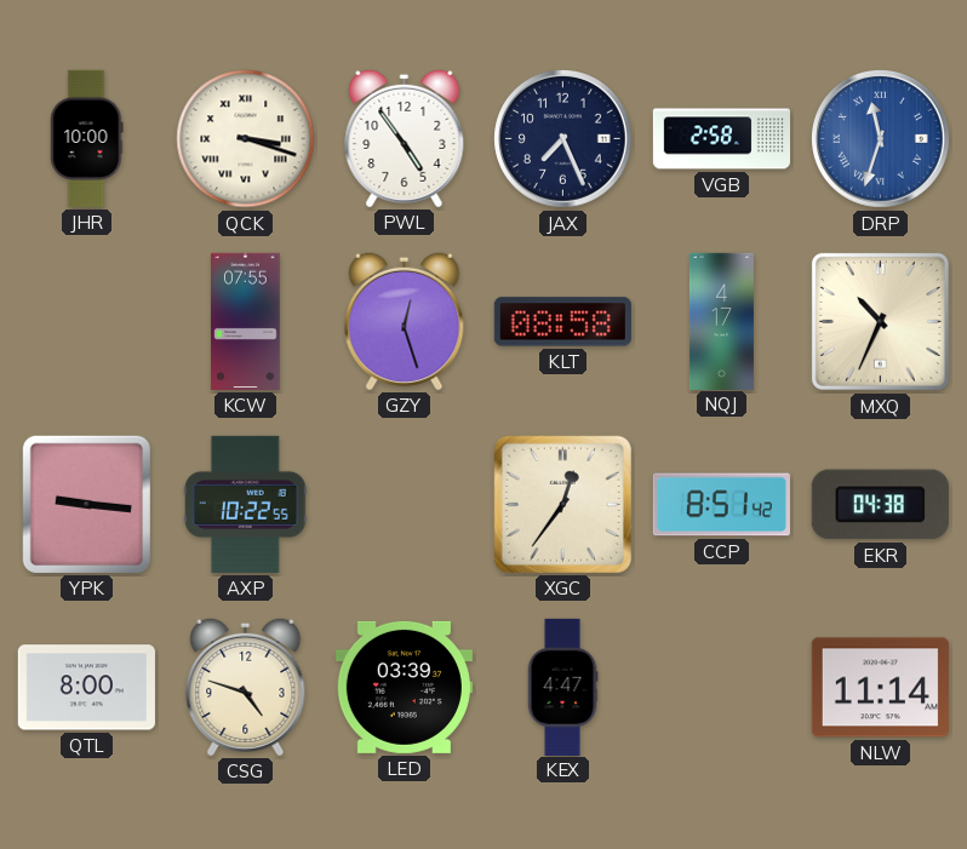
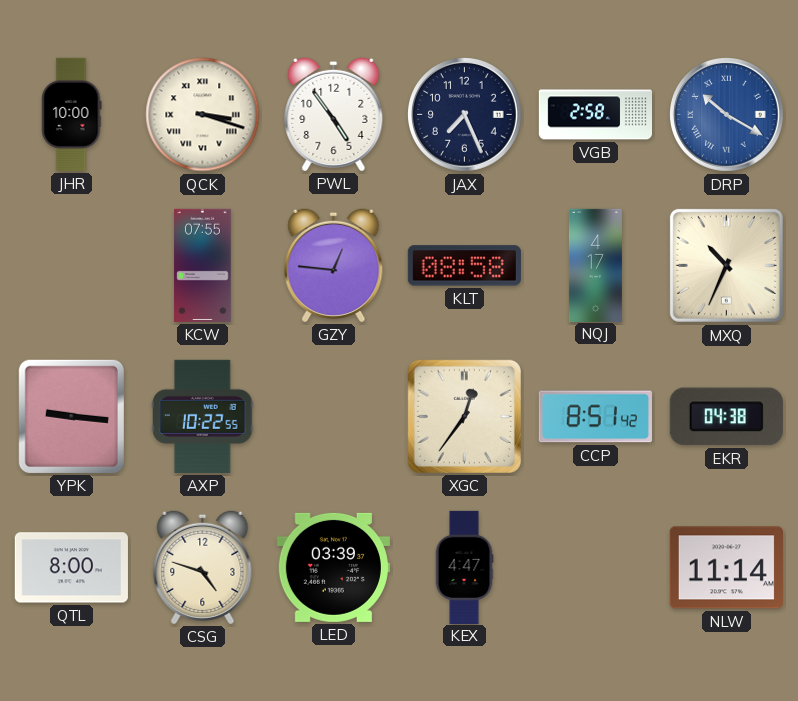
DRP: 11:33 -> 10:20
GZY: 12:27 -> 12:46
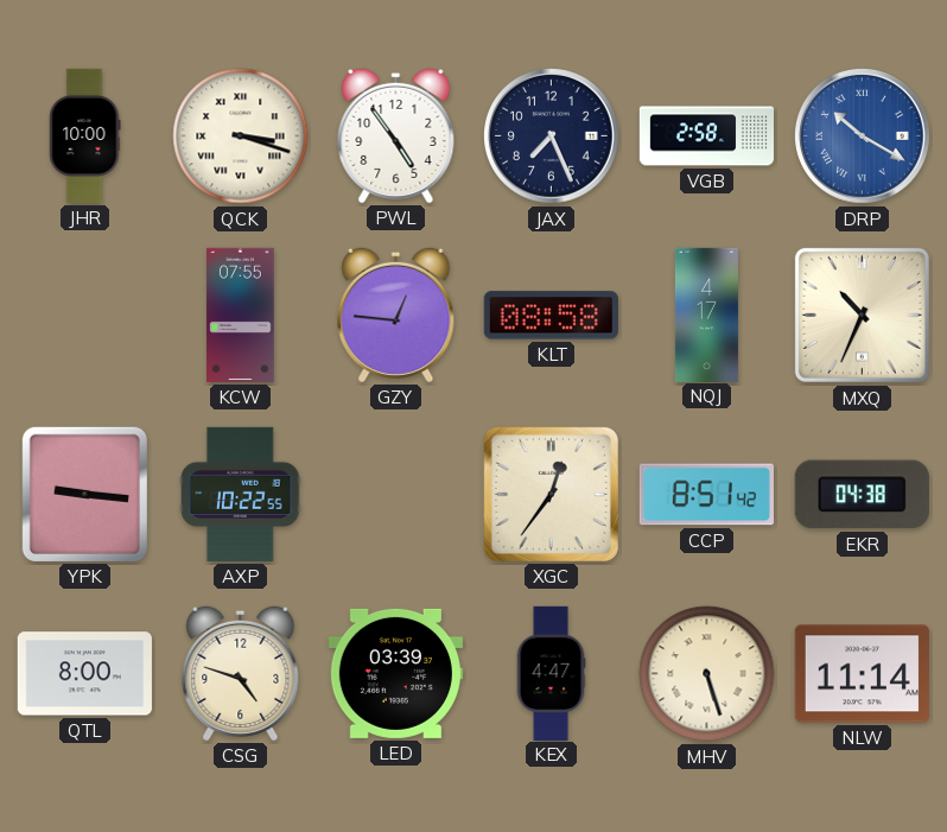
MHV: none -> 5:27
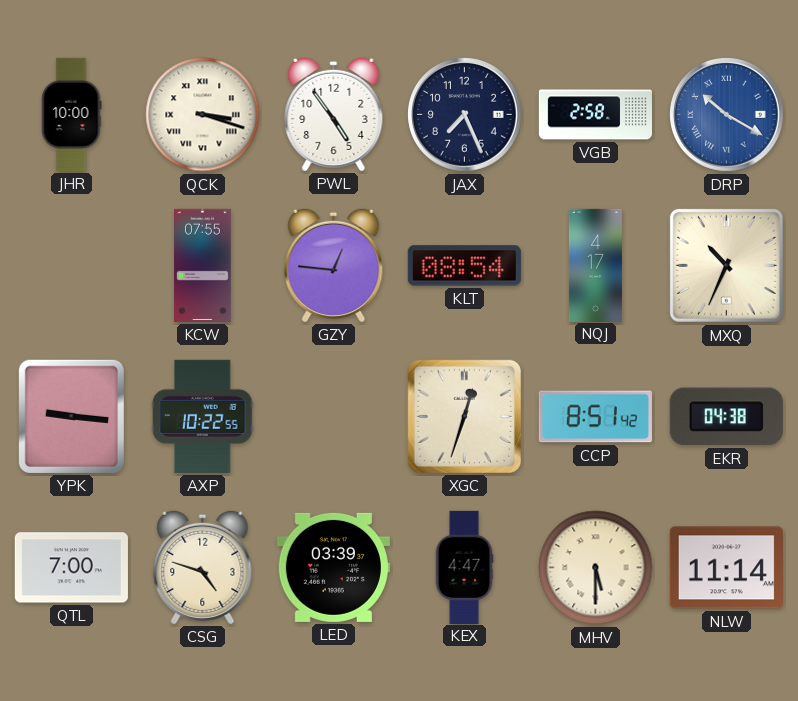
KLT: 08:58 -> 08:54
XGC: 12:36 -> 12:33
QTL: 8:00 -> 7:00
MHV: 5:27 -> 5:30
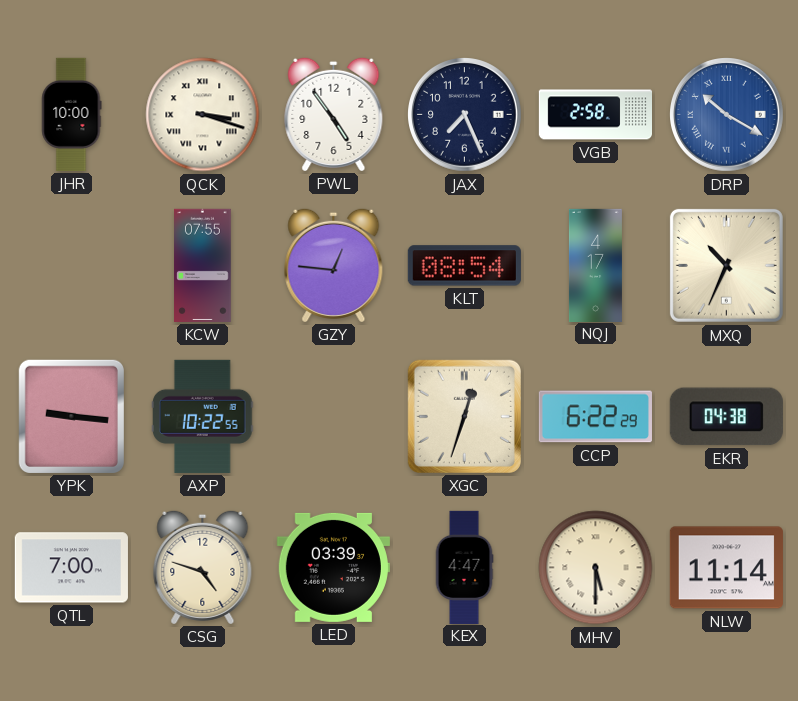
CCP: 8:51 -> 6:22
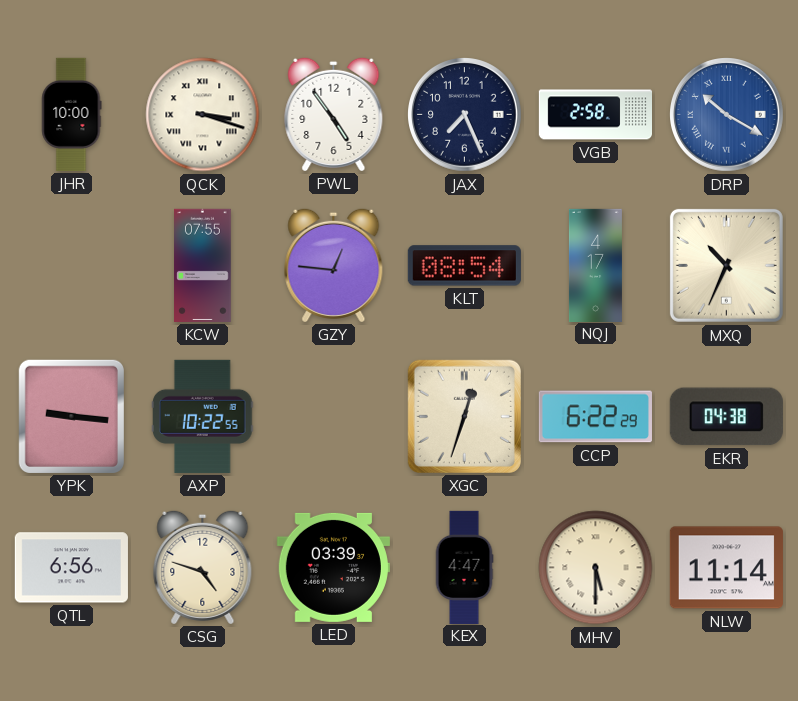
QTL: 7:00 -> 6:56
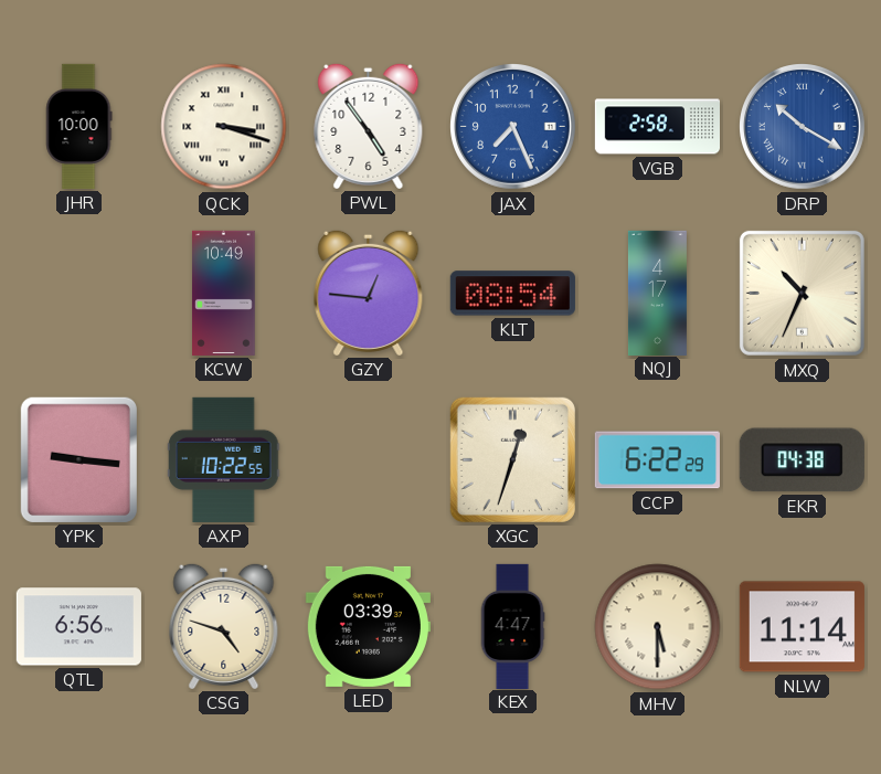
JAX dial: navy -> blue
KCW: 07:55 -> 10:49
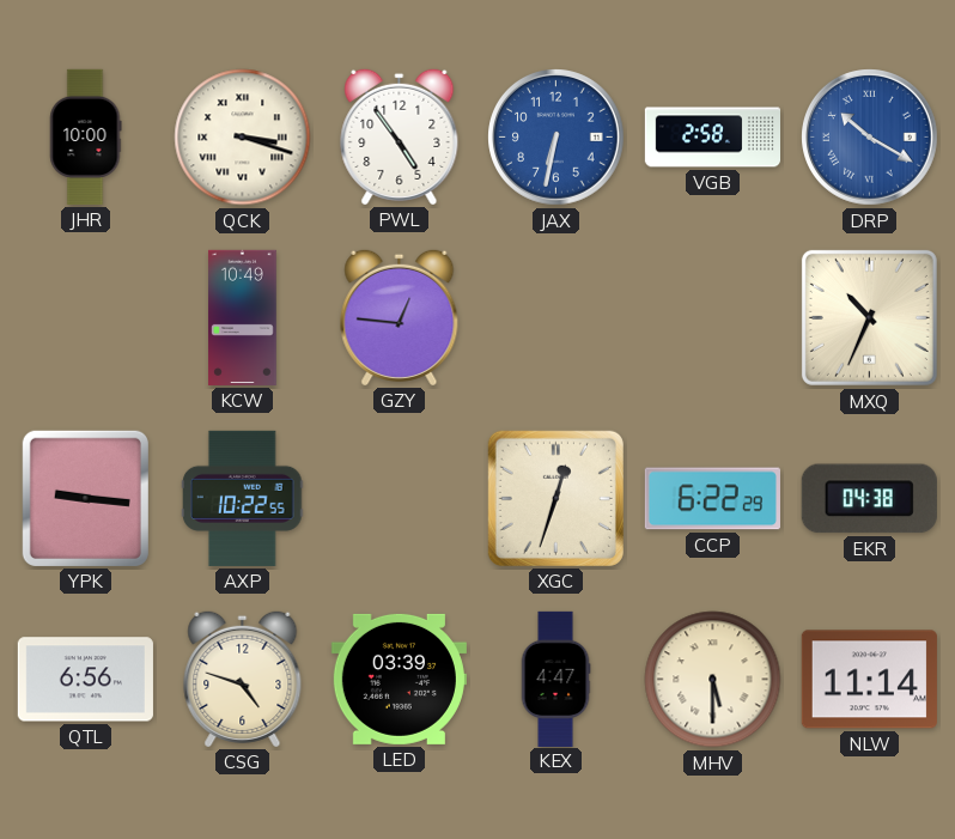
JAX: 7:26 -> 6:32
KLT: 08:54 -> none
NQJ: 4:17 -> none
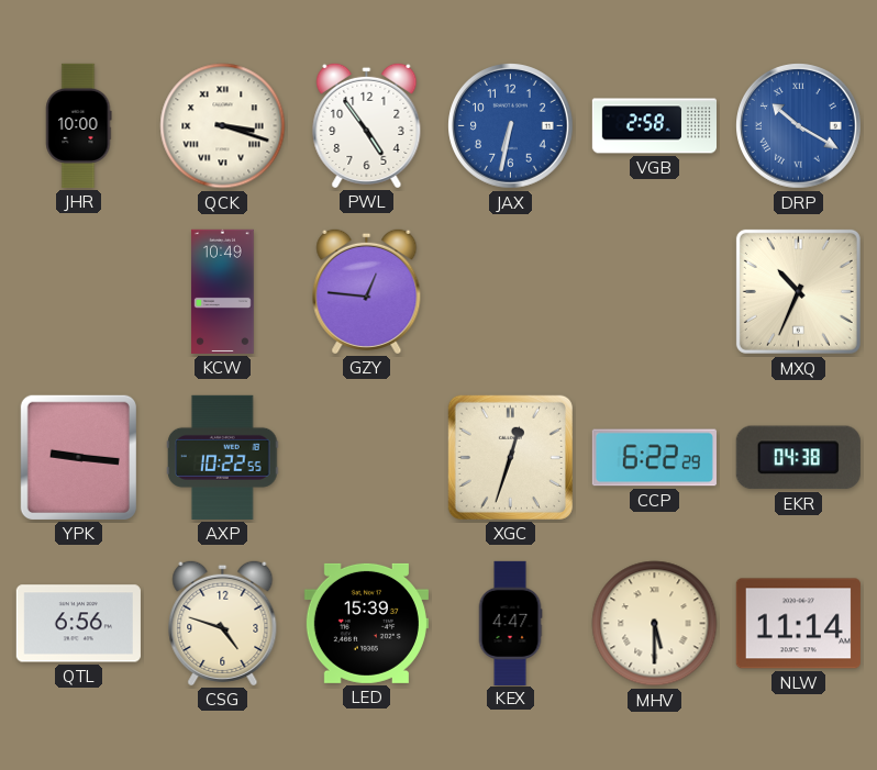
LED: 03:39 -> 15:39
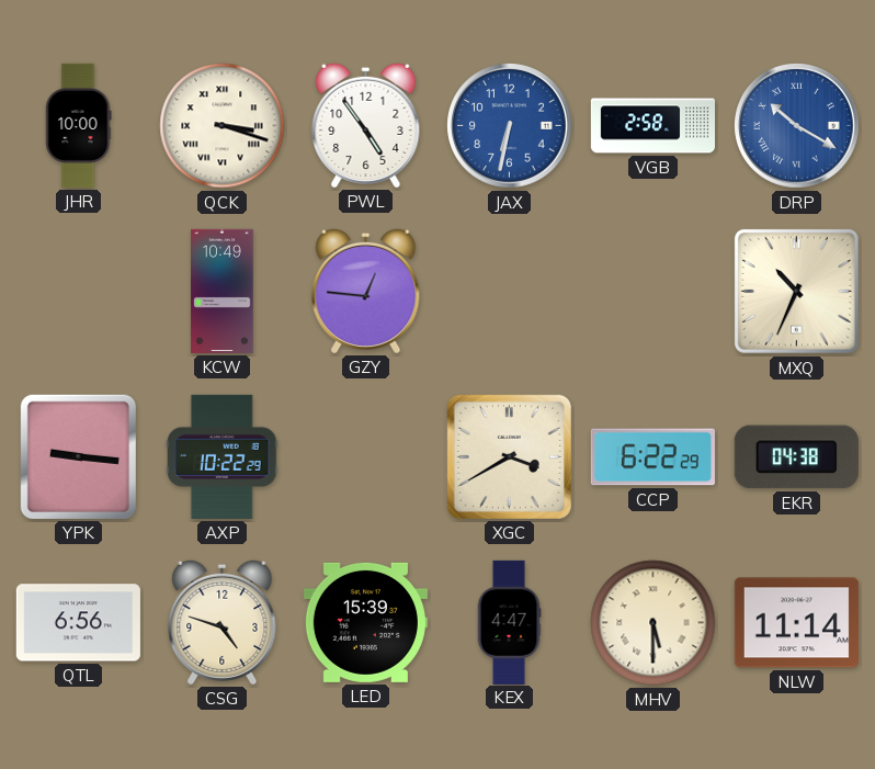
AXP: 10:22:55 -> 10:22:29
XGC: 12:33 -> 3:40
